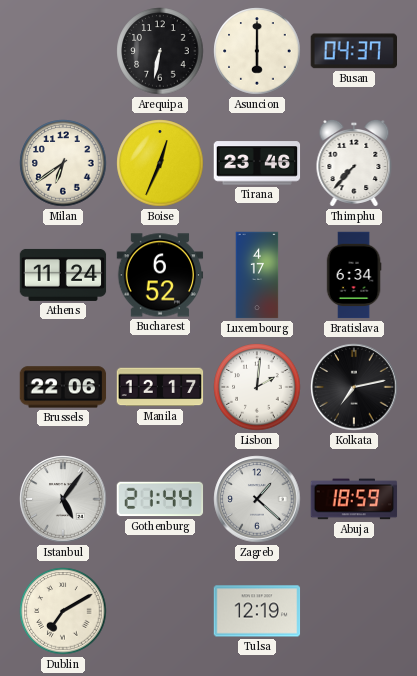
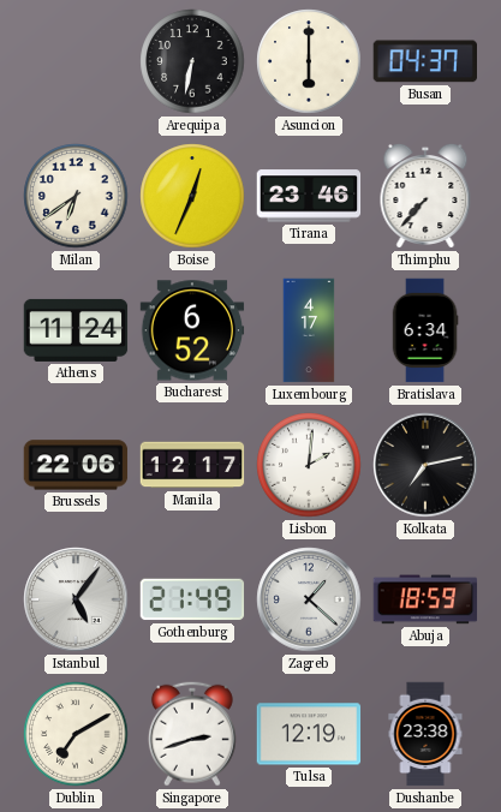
Gothenburg: 21:44 -> 21:49
Singapore: none -> 2:42
Dushanbe: none -> 23:38
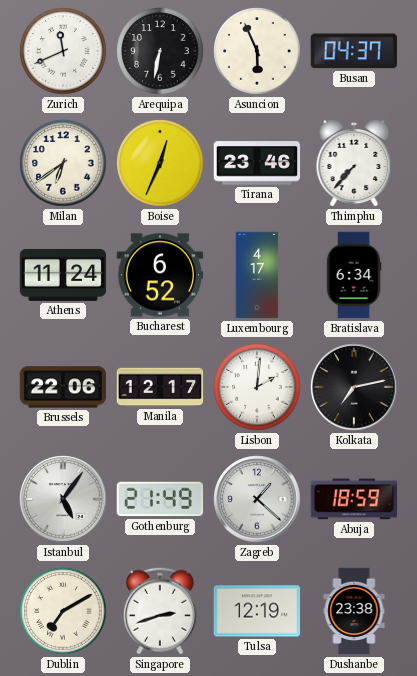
Zurich: none -> 11:41
Asuncion: 6:00 -> 5:56
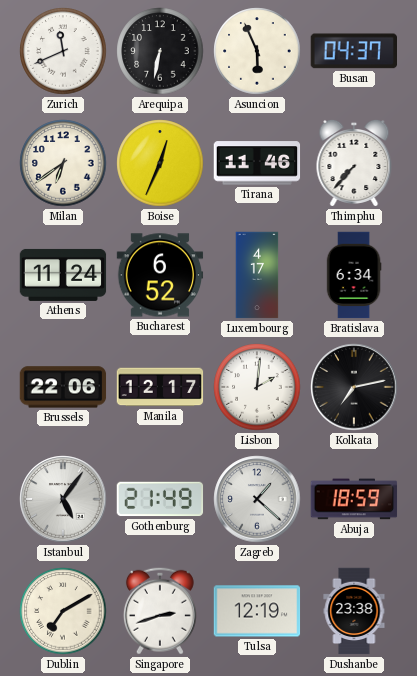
Tirana: 23:46 -> 11:46
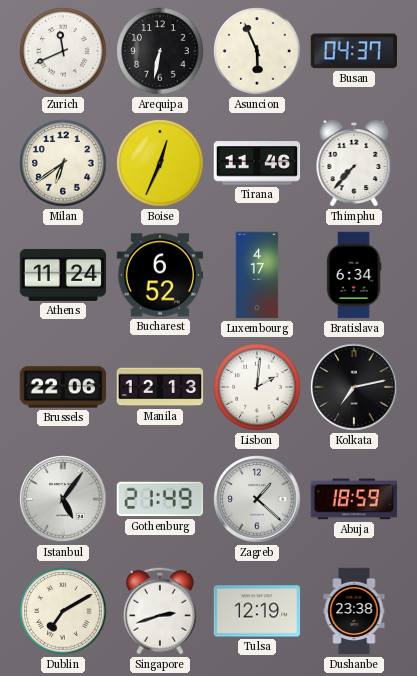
Manila: 12:17 -> 12:13
